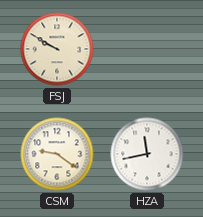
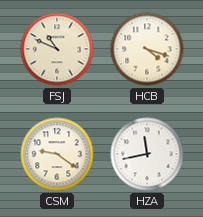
FSJ: 9:50 -> 10:49
HCB: none -> 4:18
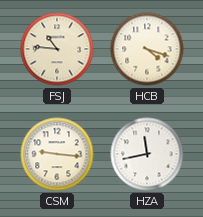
FSJ: 10:49 -> 10:46
CSM: 9:21 -> 9:16
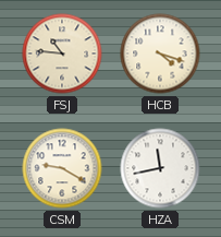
CSM: 9:16 -> 9:20
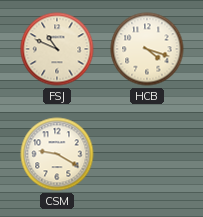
FSJ: 10:46 -> 10:49
HZA: 11:43 -> none
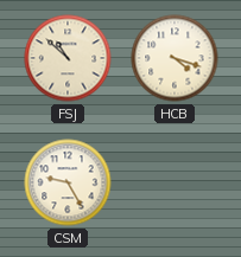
FSJ: 10:49 -> 10:52
CSM: 9:20 -> 9:25
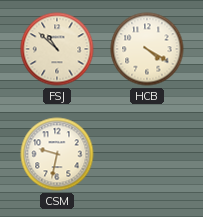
HCB: 4:18 -> 4:20
CSM: 9:25 -> 9:32
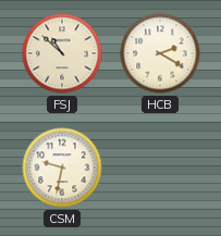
HCB: 4:20 -> 2:20
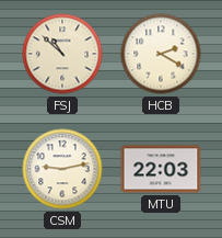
CSM: 9:32 -> 9:13
MTU: none -> 22:03
